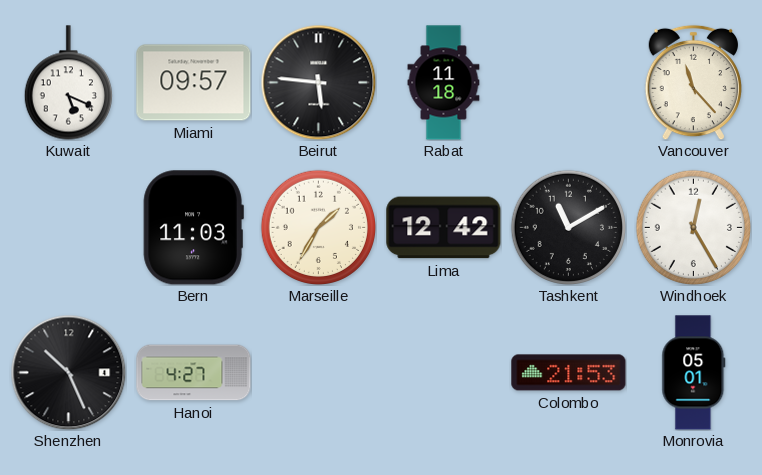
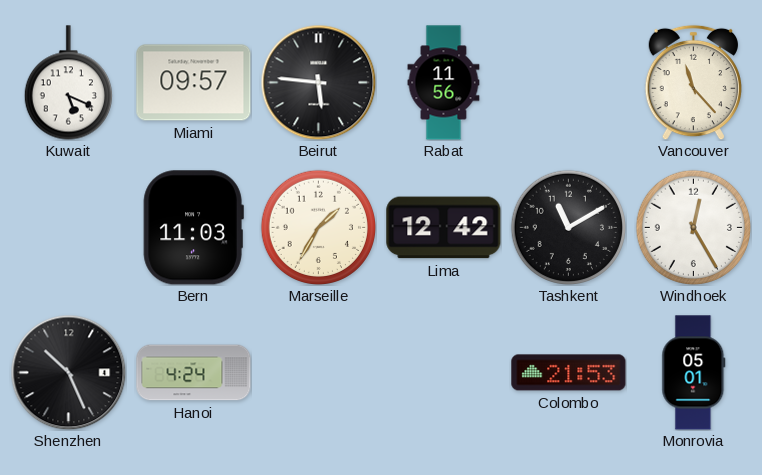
Rabat: 11:18 -> 11:56
Hanoi: 4:27 -> 4:24
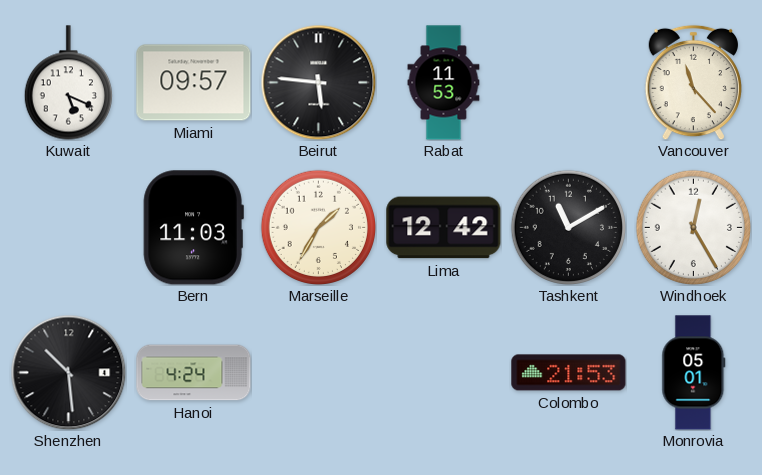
Rabat: 11:56 -> 11:53
Shenzhen: 10:26 -> 10:29
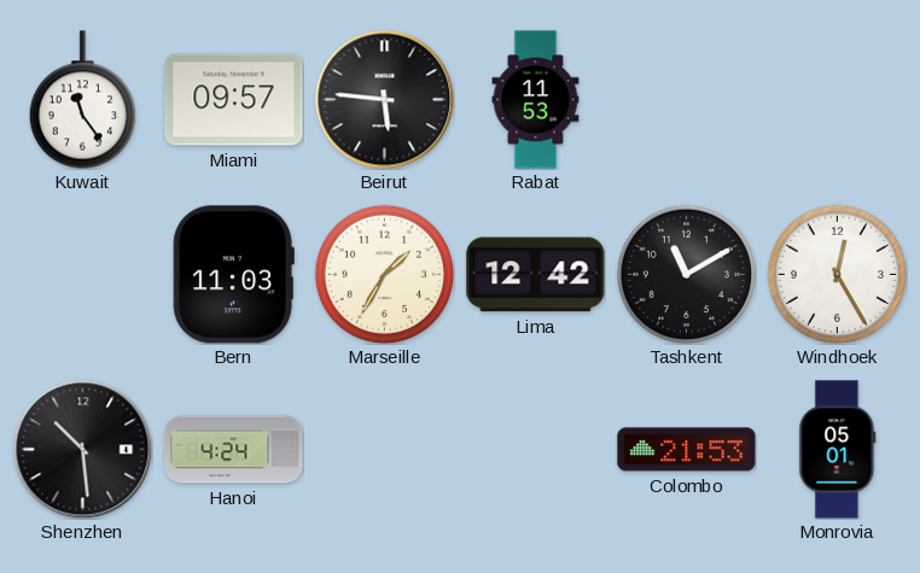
Kuwait: 5:19 -> 11:24
Vancouver: 11:23 -> none
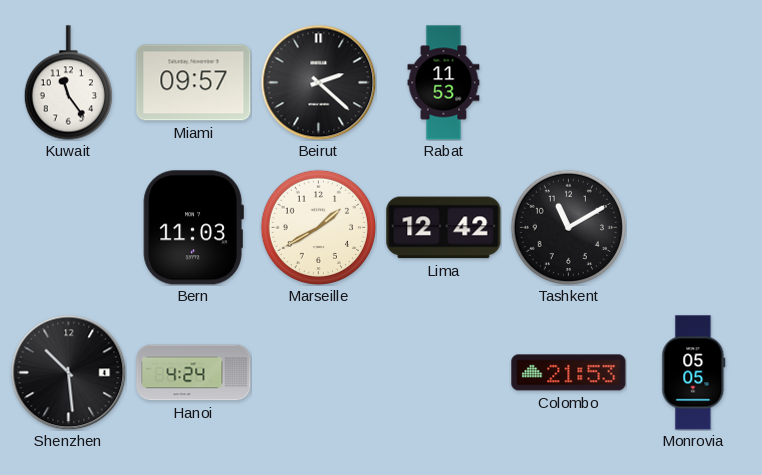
Beirut: 5:46 -> 2:22
Marseille: 1:35 -> 1:40
Windhoek: 12:25 -> none
Monrovia: 05:01 -> 05:05
